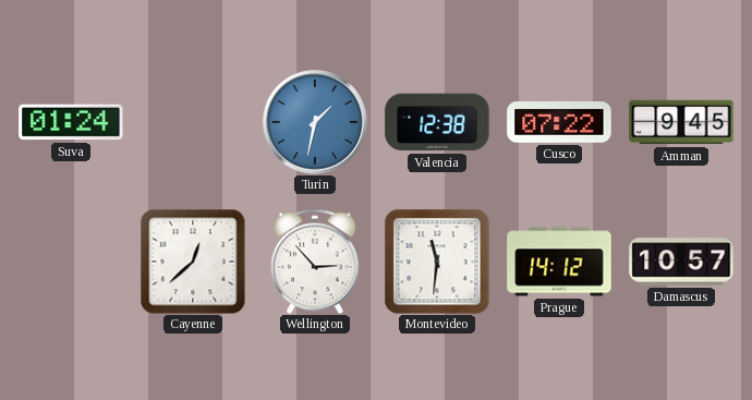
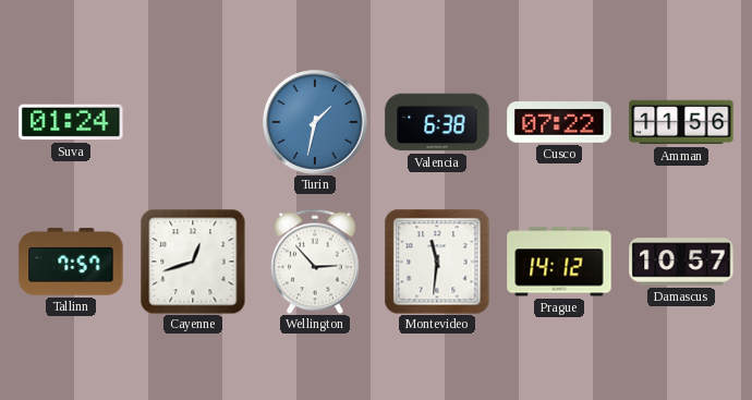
Valencia: 12:38 -> 6:38
Amman: 9:45 -> 11:56
Tallinn: none -> 7:57
Cayenne: 12:38 -> 12:42
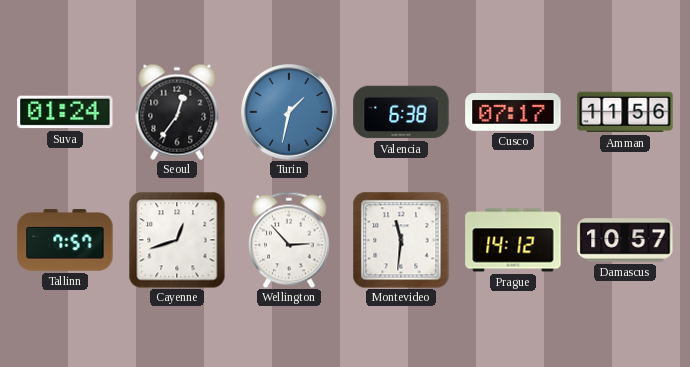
Seoul: none -> 12:36
Cusco: 07:22 -> 07:17
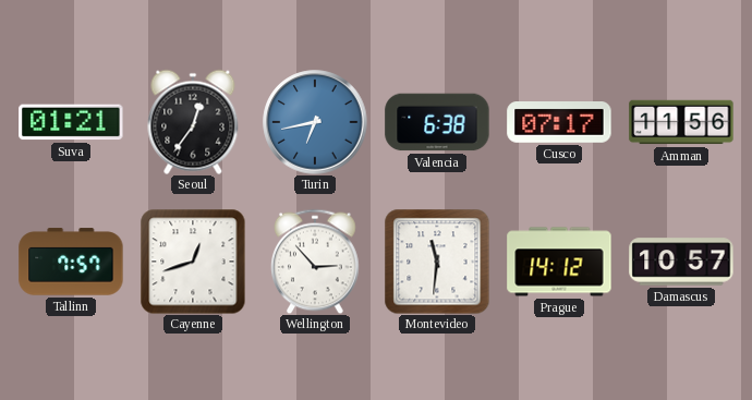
Suva: 01:24 -> 01:21
Turin: 1:32 -> 6:43
